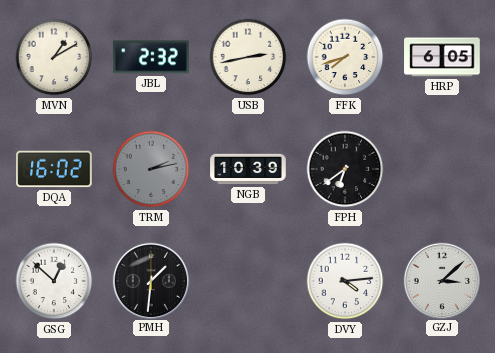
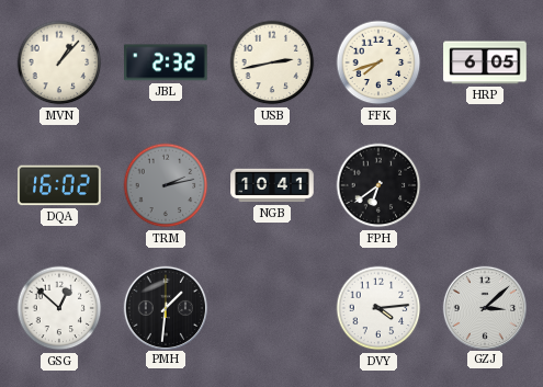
MVN: 1:10 -> 1:07
NGB: 10:39 -> 10:41
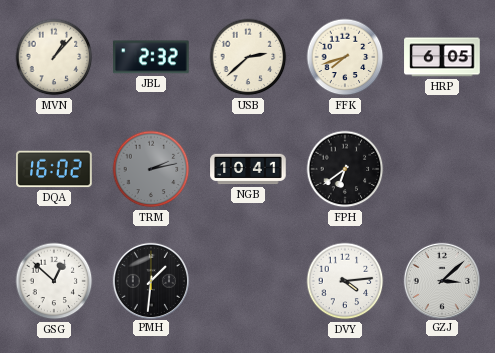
USB: 2:43 -> 2:38
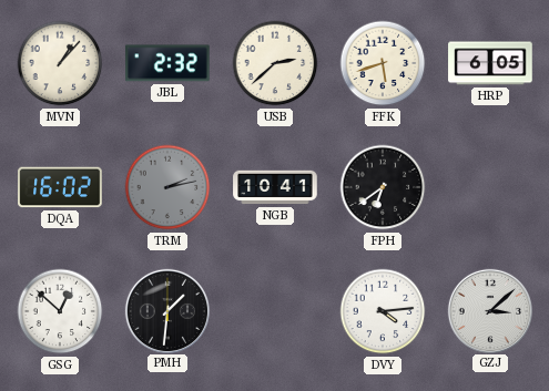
FFK: 7:42 -> 5:42
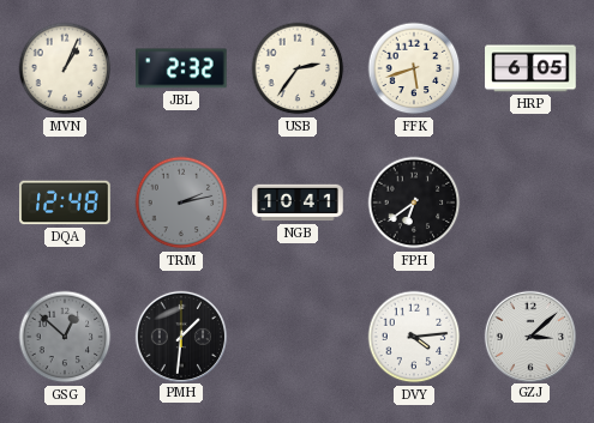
MVN: 1:07 -> 1:04
USB: 2:38 -> 2:36
DQA: 16:02 -> 12:48
GSG dial: white -> grey
